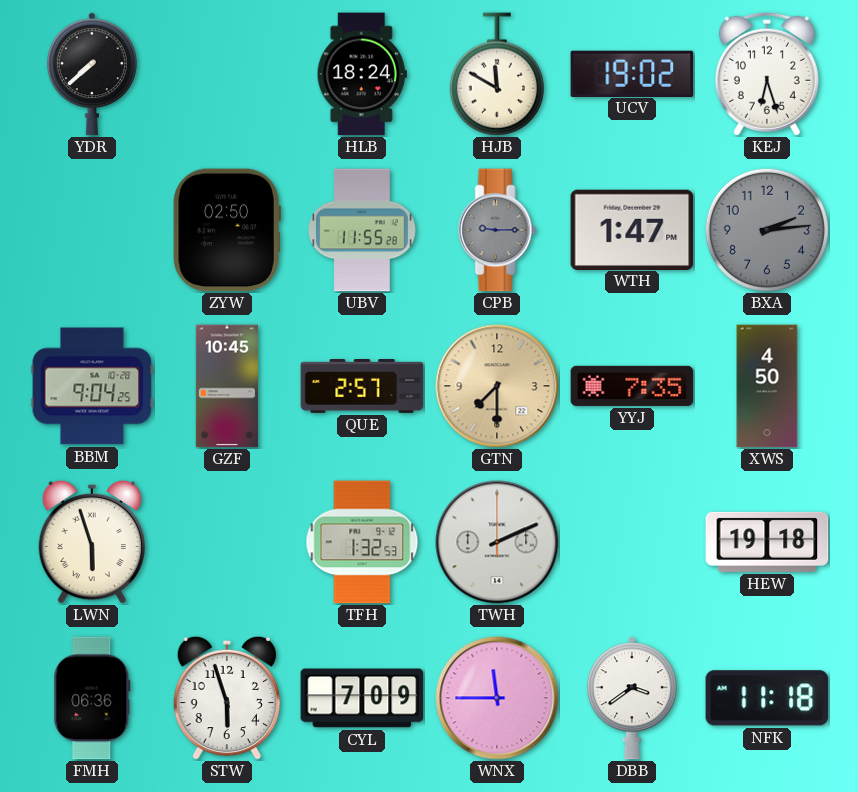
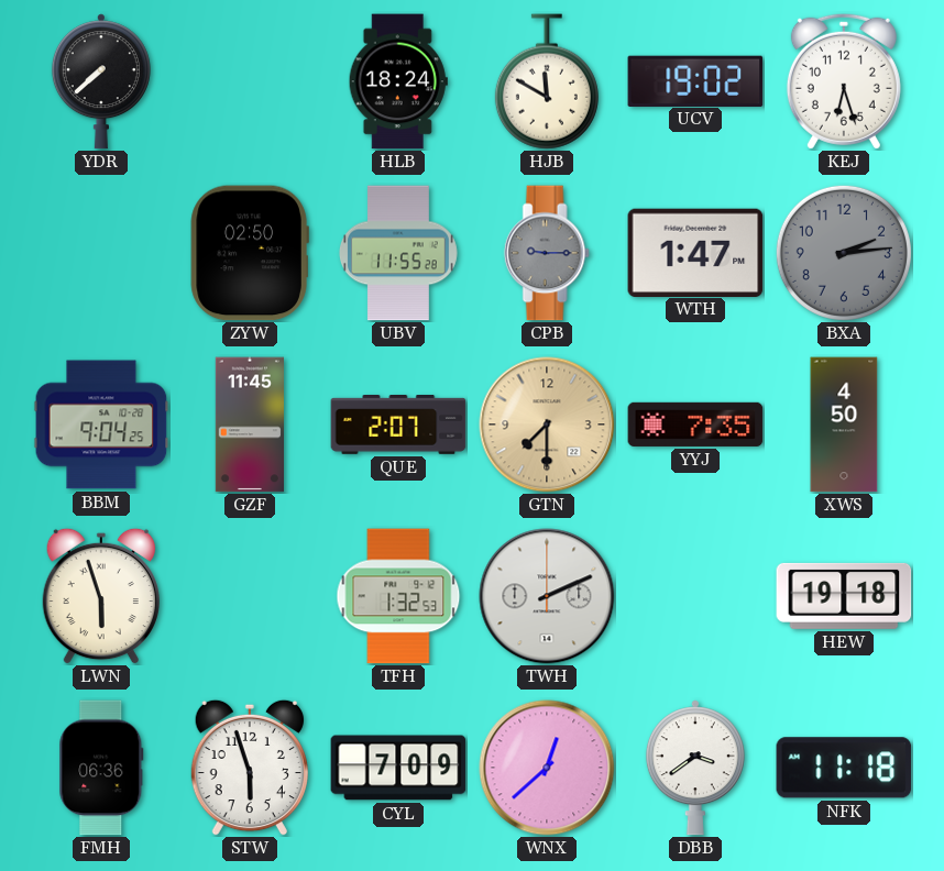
GZF: 10:45 -> 11:45
QUE: 2:57 -> 2:07
WNX: 11:45 -> 12:38
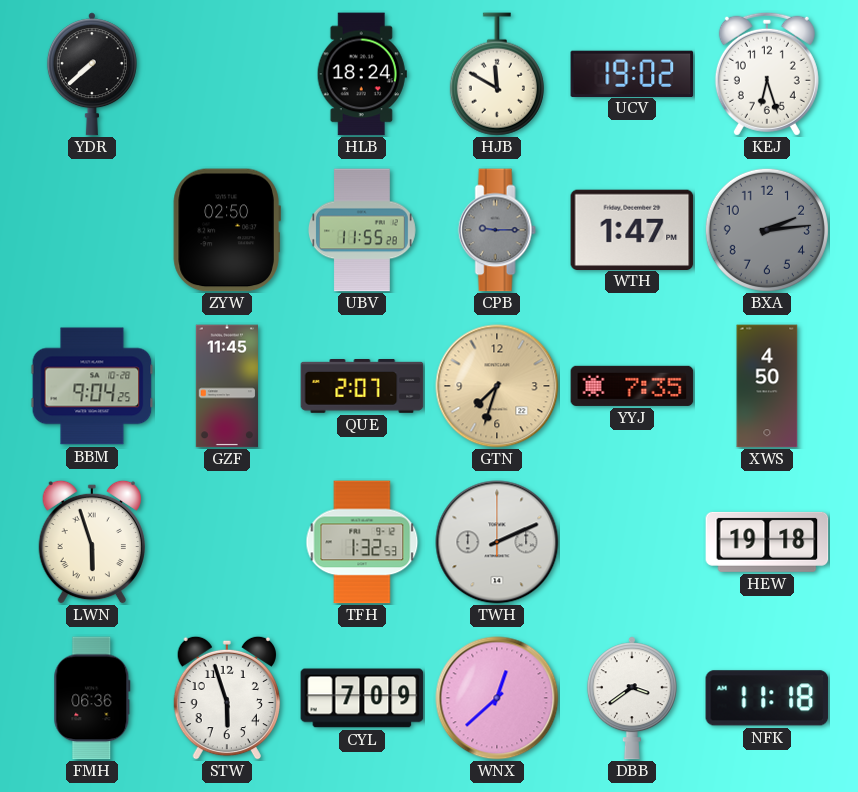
GTN: 7:30 -> 7:33
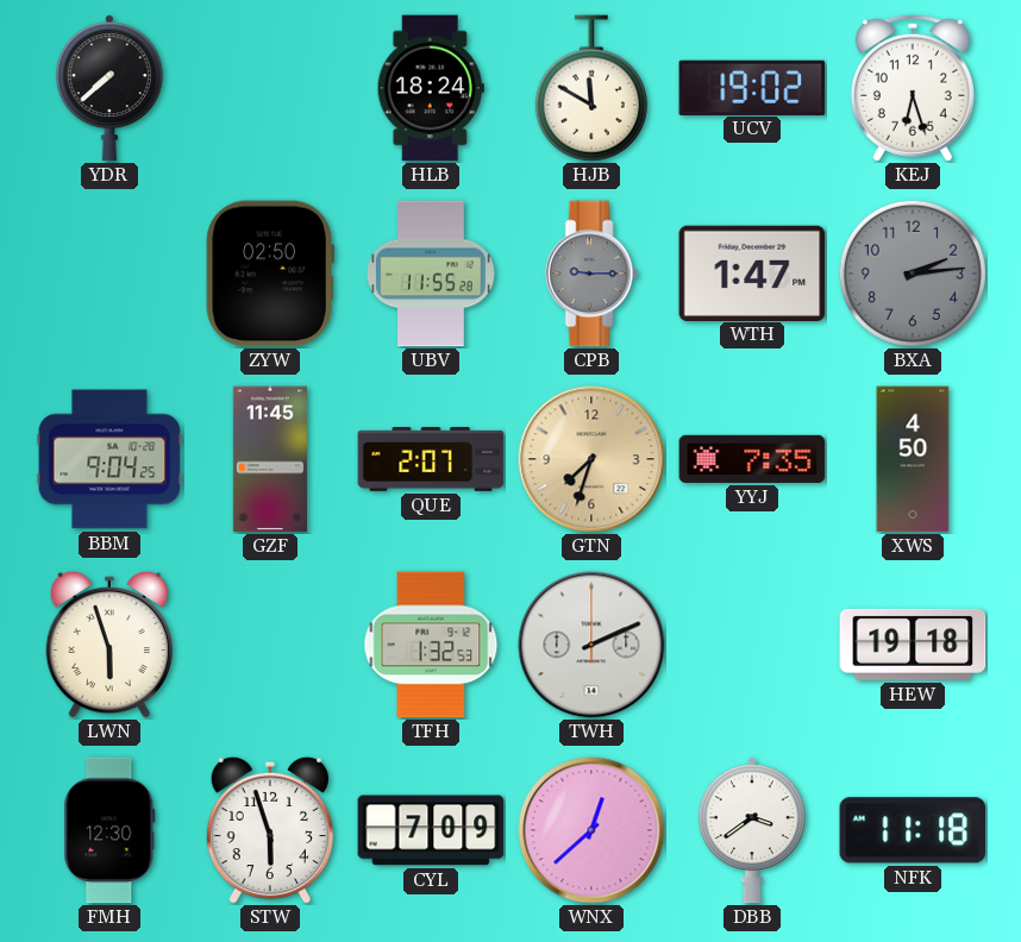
FMH: 06:36 -> 12:30
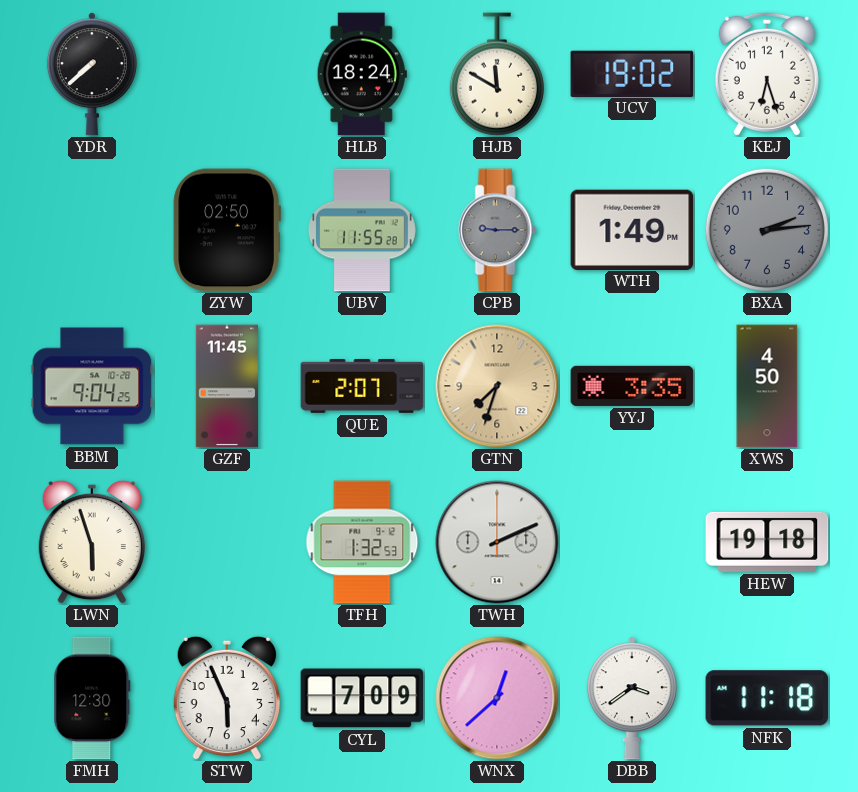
WTH: 1:47 -> 1:49
YYJ: 7:35 -> 3:35
STW: 5:57 -> 5:56
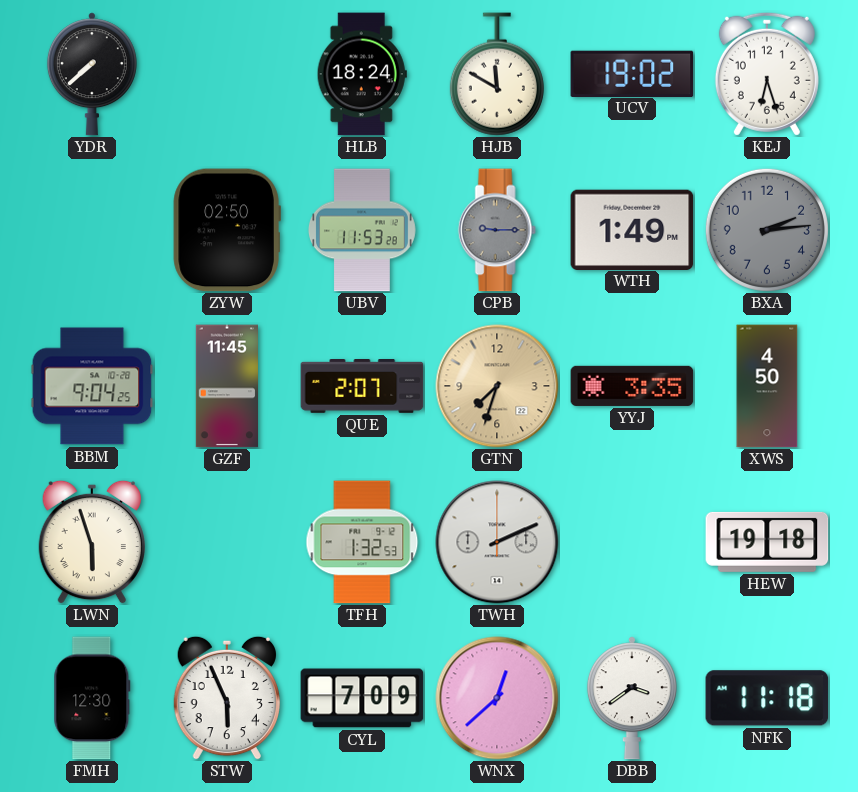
UBV: 11:55 -> 11:53
